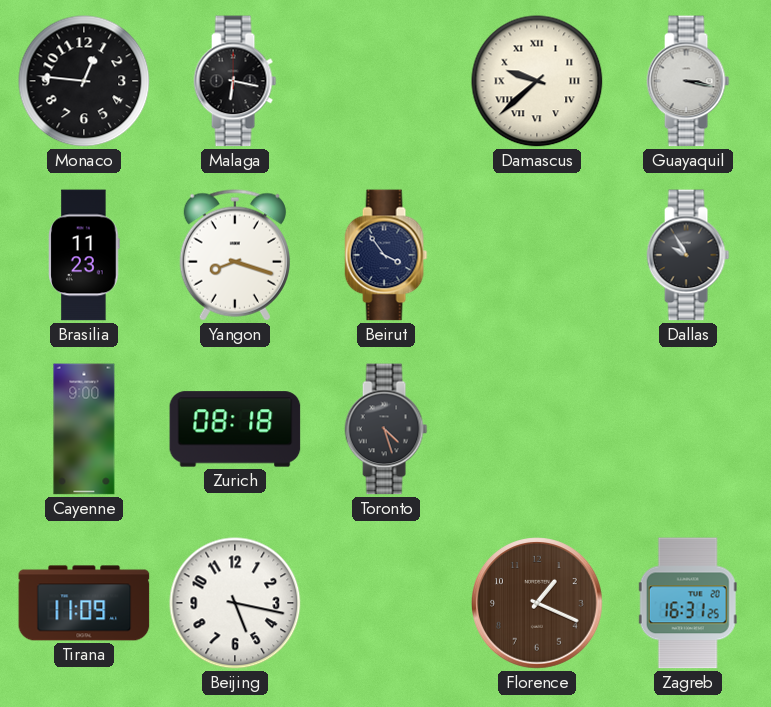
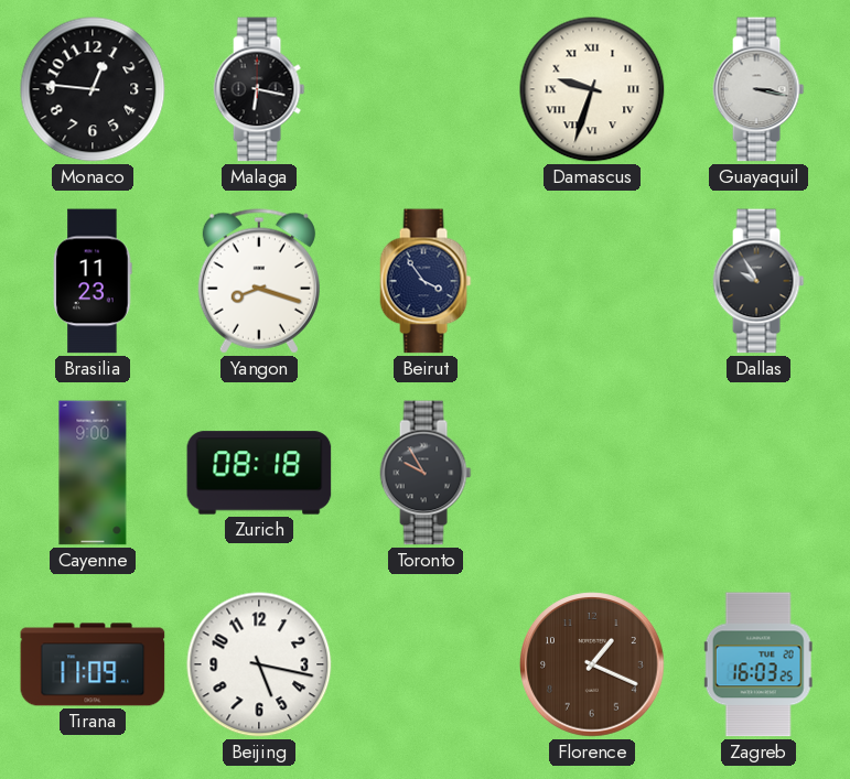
Damascus: 9:38 -> 9:33
Toronto: 4:27 -> 9:55
Zagreb: 16:31 -> 16:03
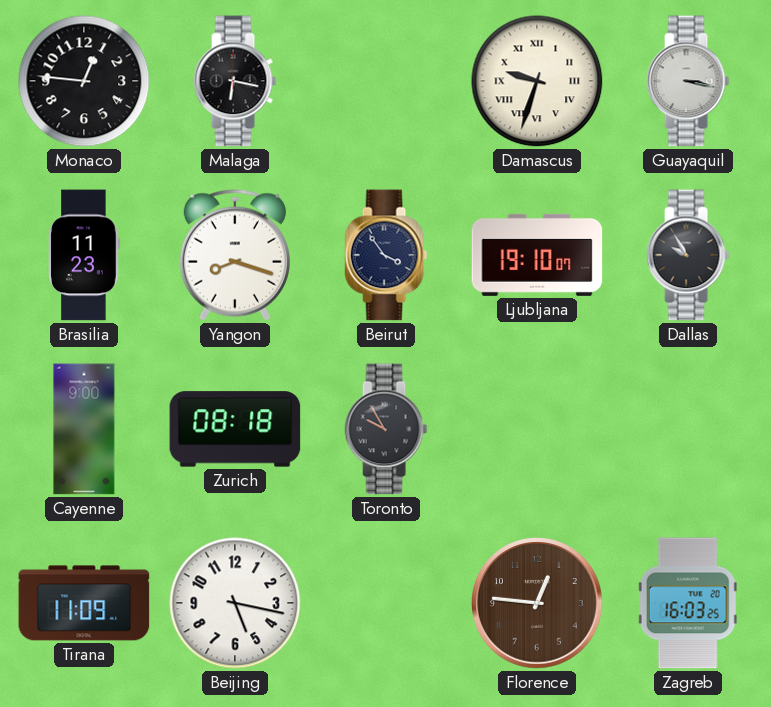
Ljubljana: none -> 19:10
Florence: 1:19 -> 12:46
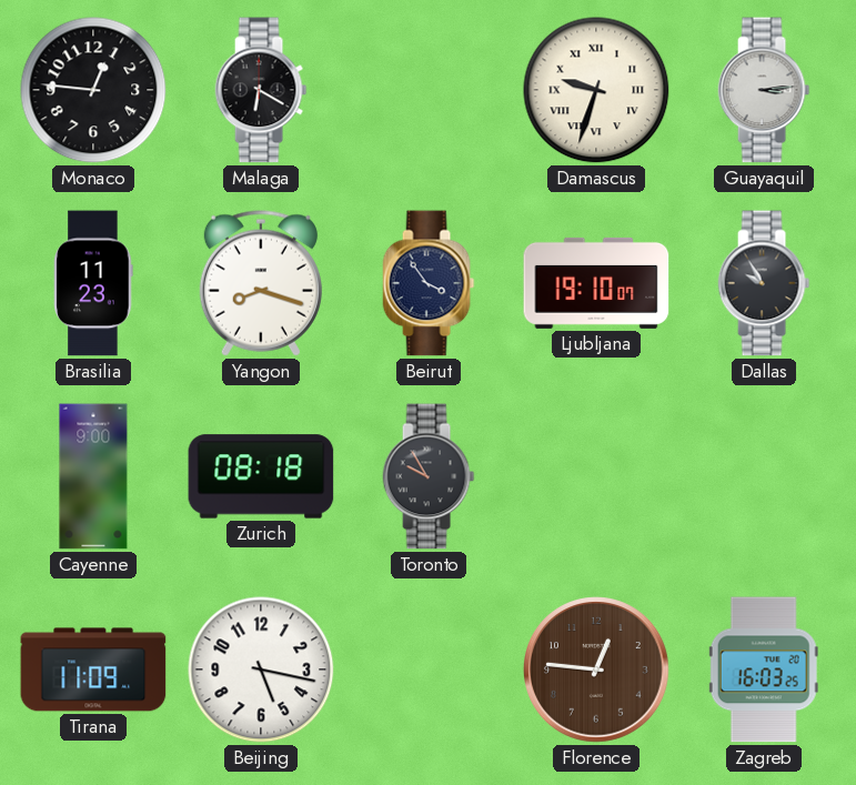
Malaga: 6:17 -> 6:20
Guayaquil: 3:17 -> 3:14
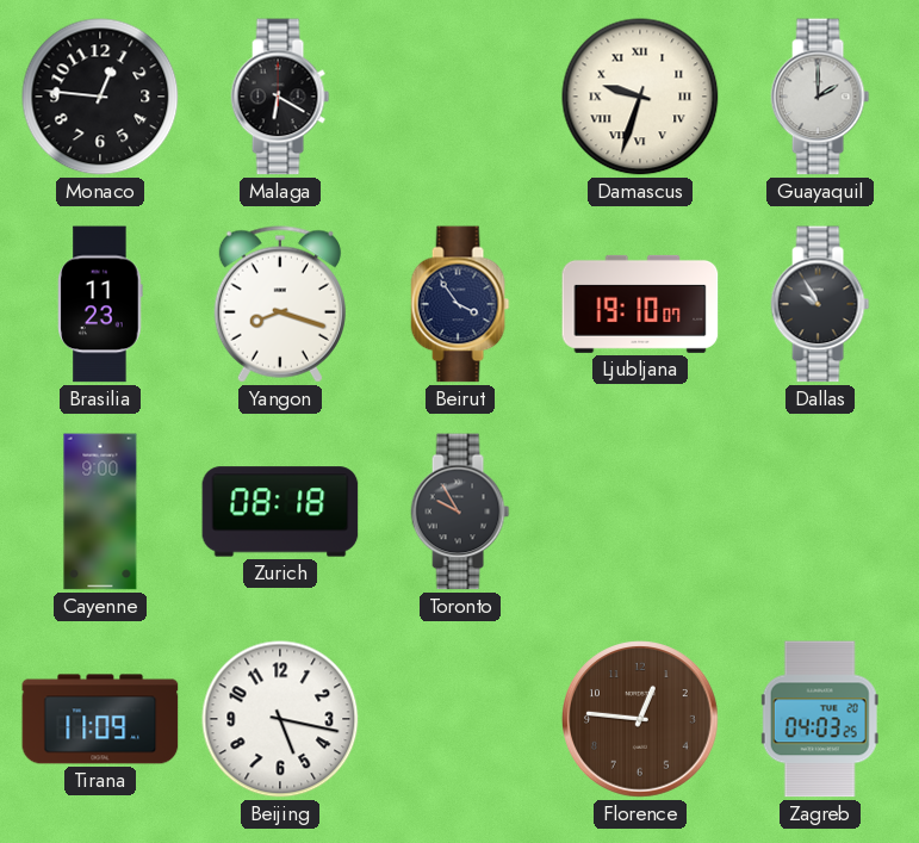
Guayaquil: 3:14 -> 2:00
Zagreb: 16:03 -> 04:03
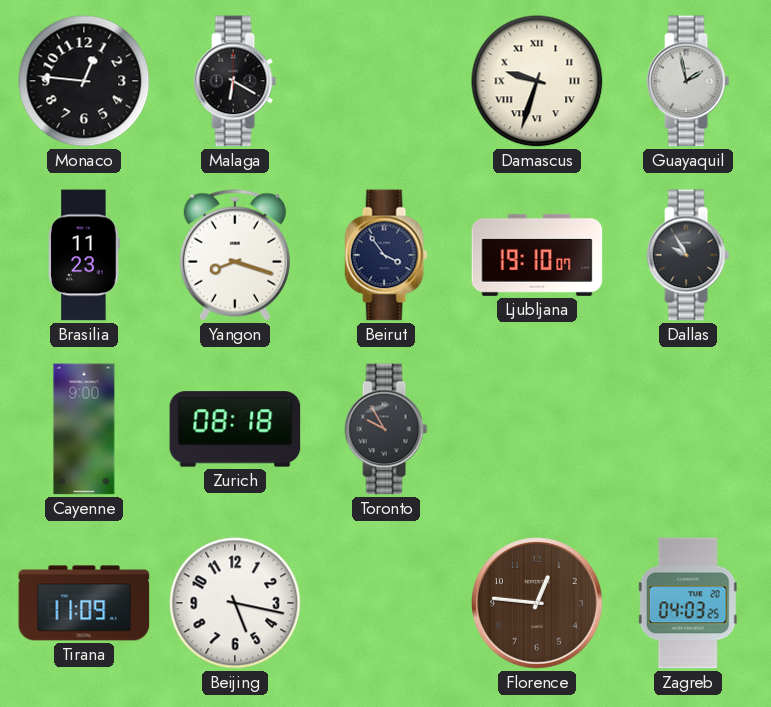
Guayaquil: 2:00 -> 1:58
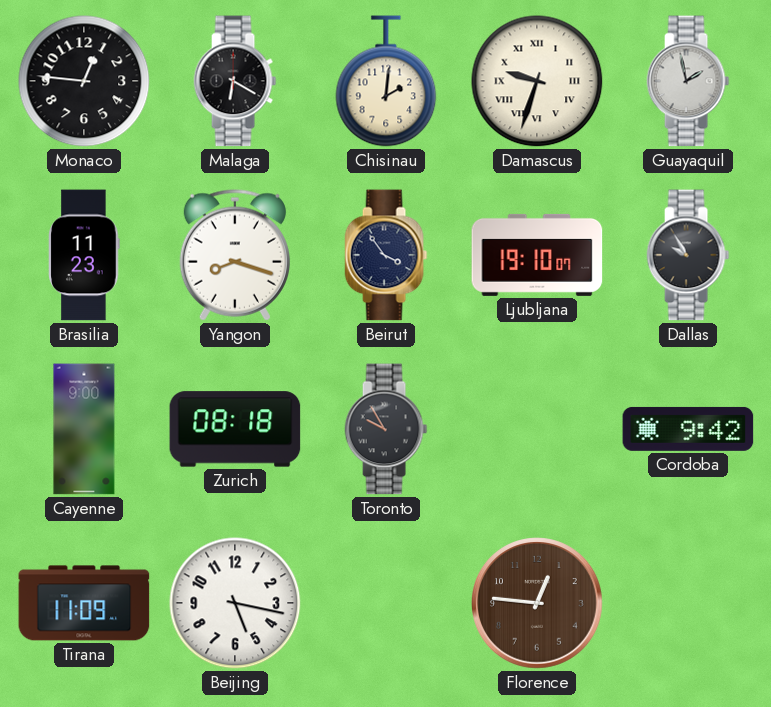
Chisinau: none -> 2:01
Cordoba: none -> 9:42
Zagreb: 04:03 -> none
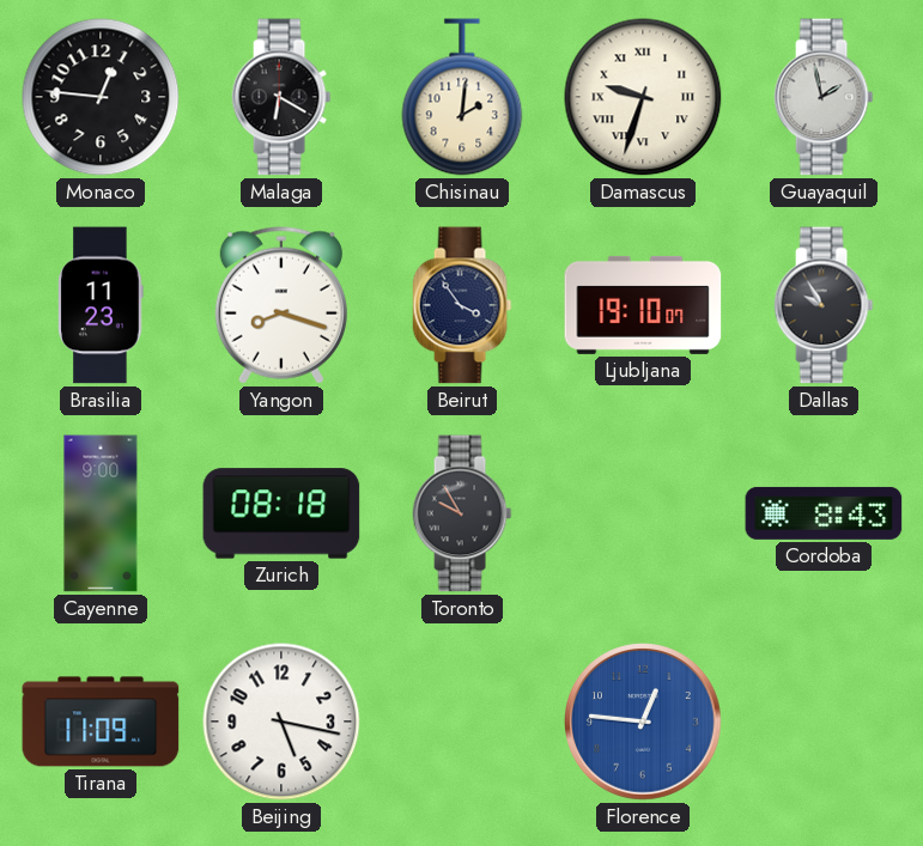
Cordoba: 9:42 -> 8:43
Florence dial: brown -> blue
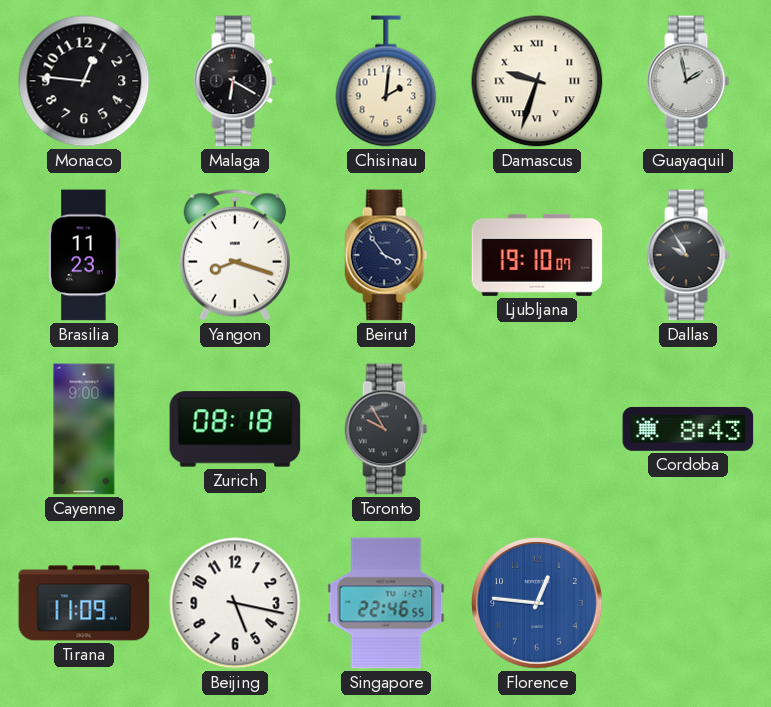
Singapore: none -> 22:46
